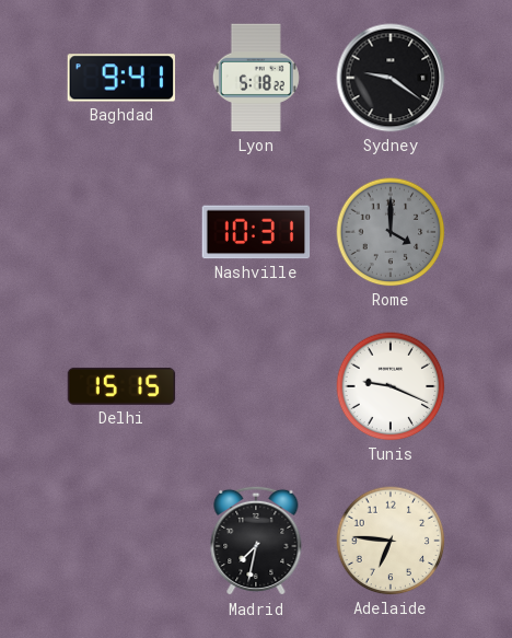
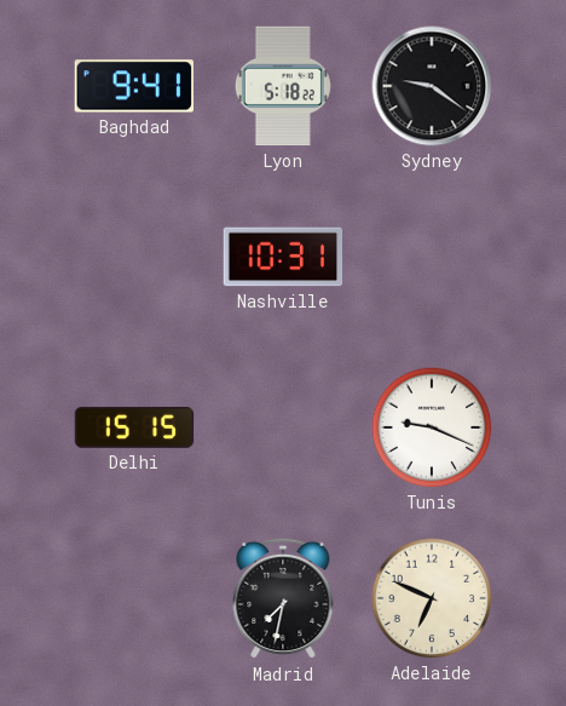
Rome: 4:00 -> none
Adelaide: 6:46 -> 6:49
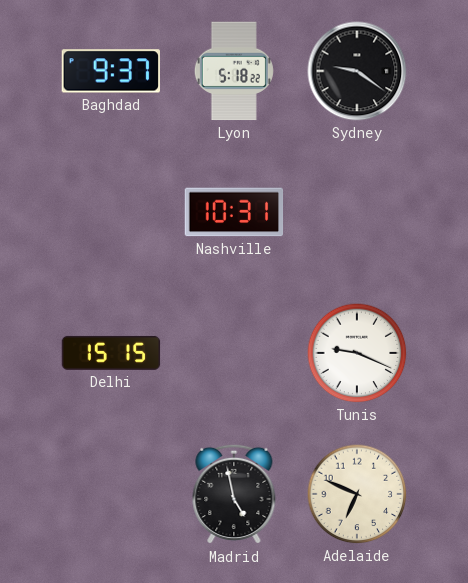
Baghdad: 9:41 -> 9:37
Madrid: 7:32 -> 4:58
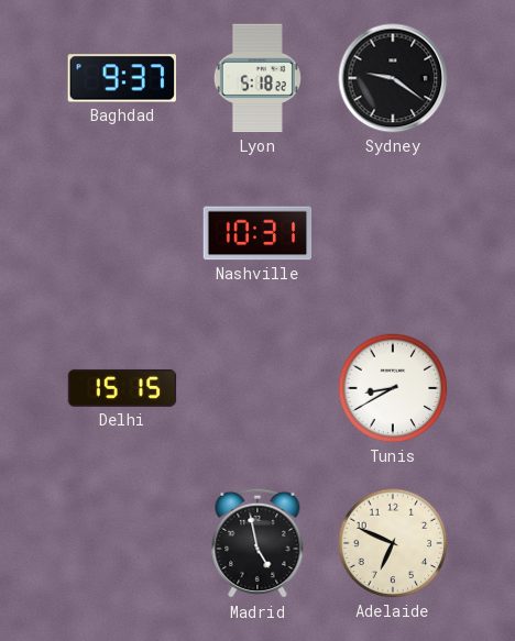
Tunis: 9:19 -> 8:40
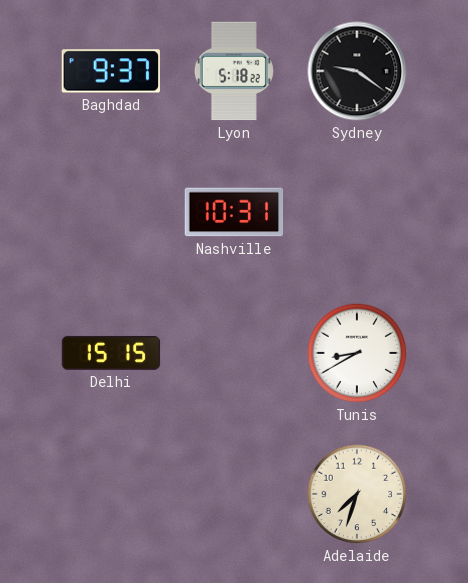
Madrid: 4:58 -> none
Adelaide: 6:49 -> 7:33
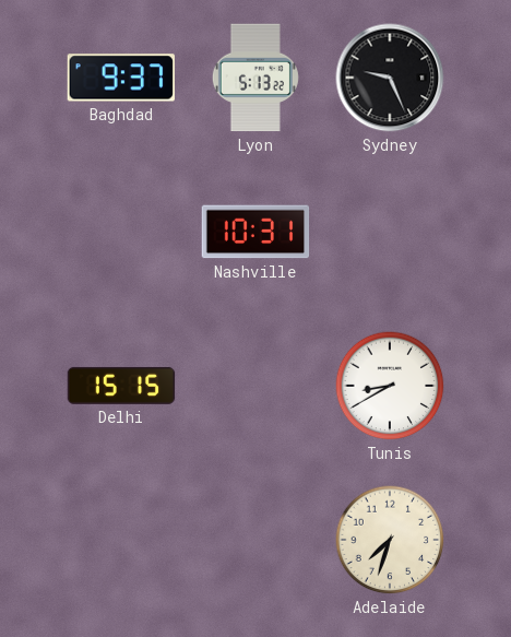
Lyon: 5:18 -> 5:13
Sydney: 9:21 -> 9:26
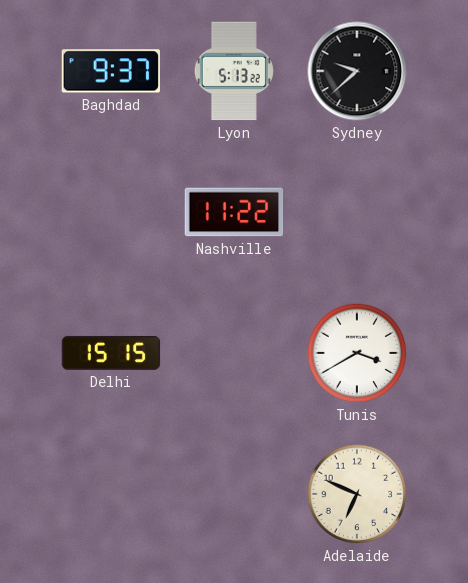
Sydney: 9:26 -> 9:38
Nashville: 10:31 -> 11:22
Tunis: 8:40 -> 3:40
Adelaide: 7:33 -> 6:49
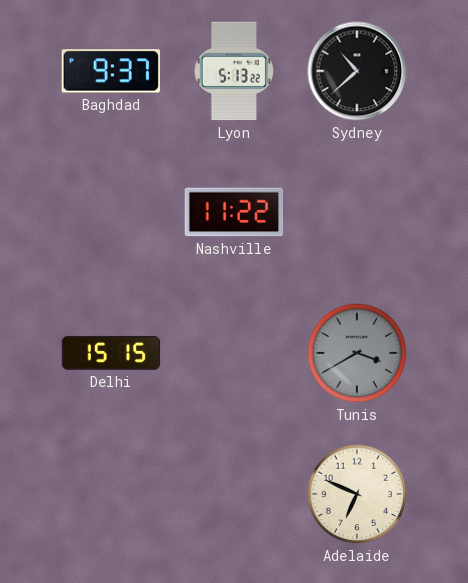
Sydney: 9:38 -> 10:38
Tunis dial: white -> grey
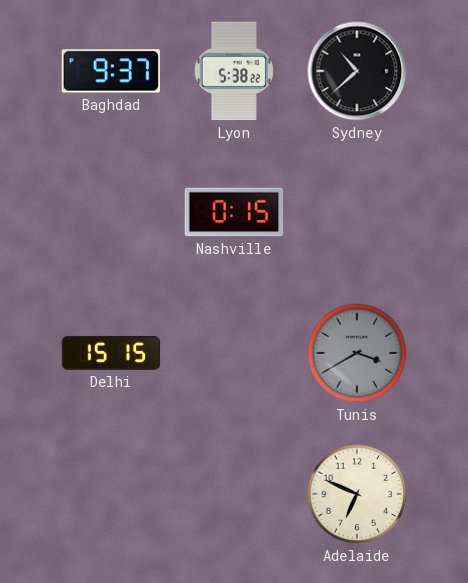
Lyon: 5:13 -> 5:38
Nashville: 11:22 -> 0:15
